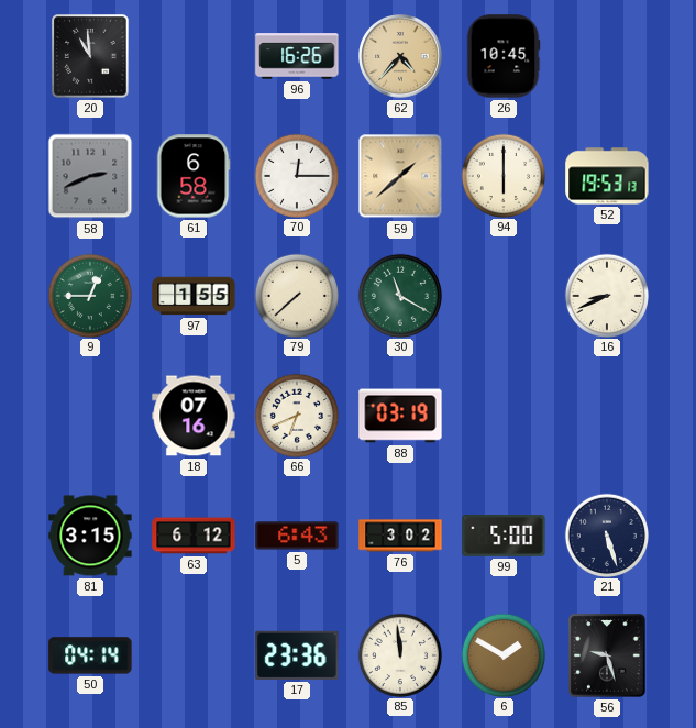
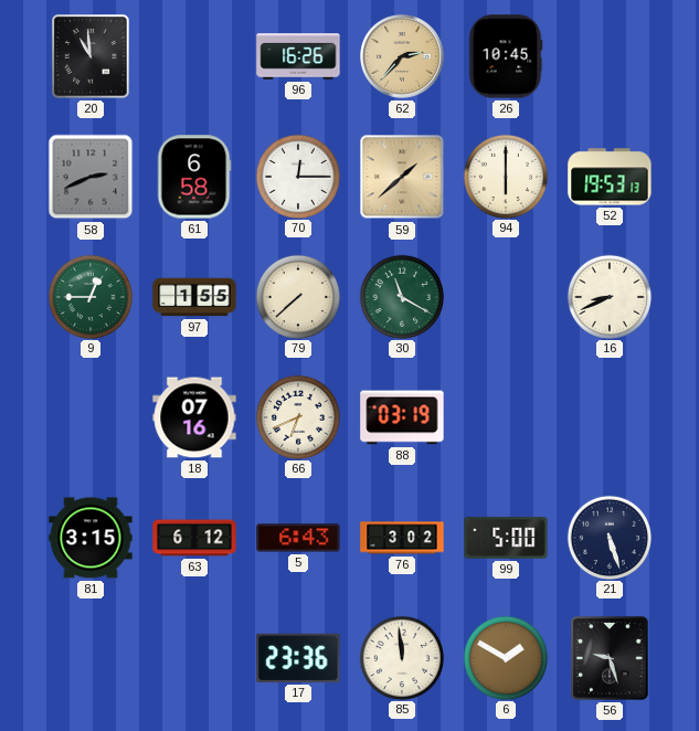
62: 4:37 -> 2:37
50: 04:14 -> none
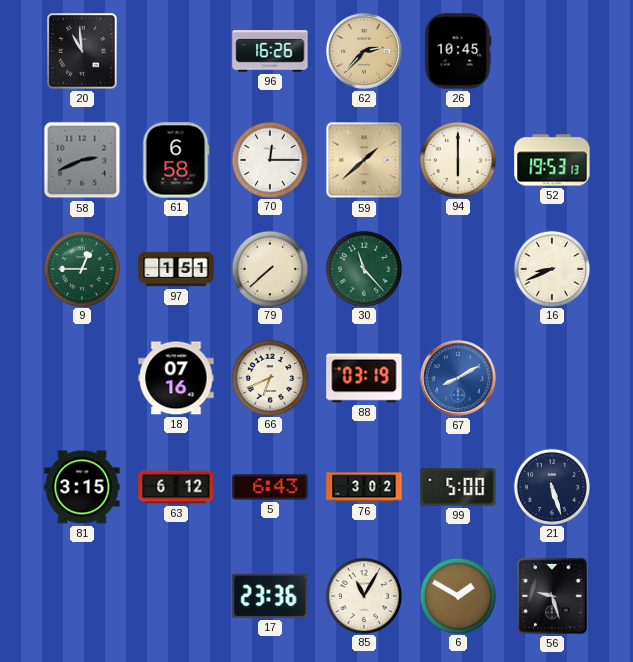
97: 1:55 -> 1:51
30: 11:20 -> 11:23
67: none -> 8:10
85: 11:59 -> 11:05
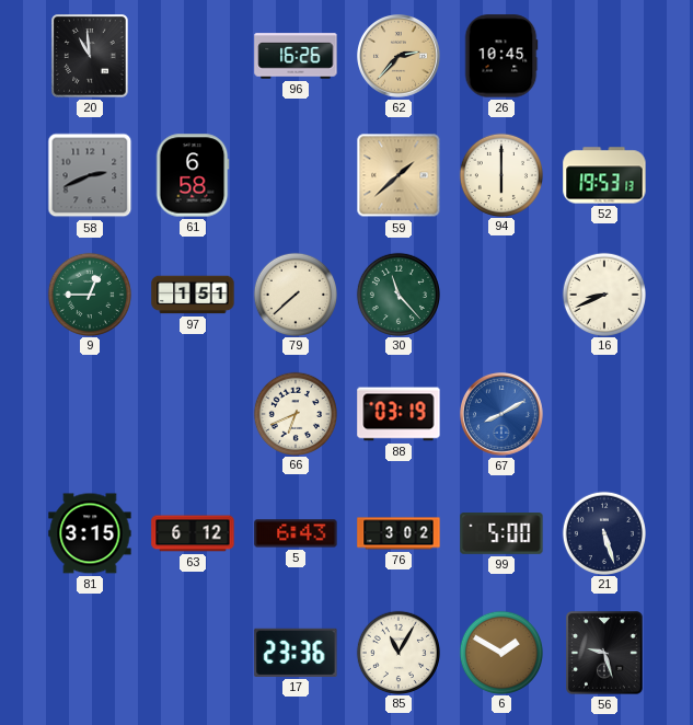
70: 12:15 -> none
18: 07:16 -> none
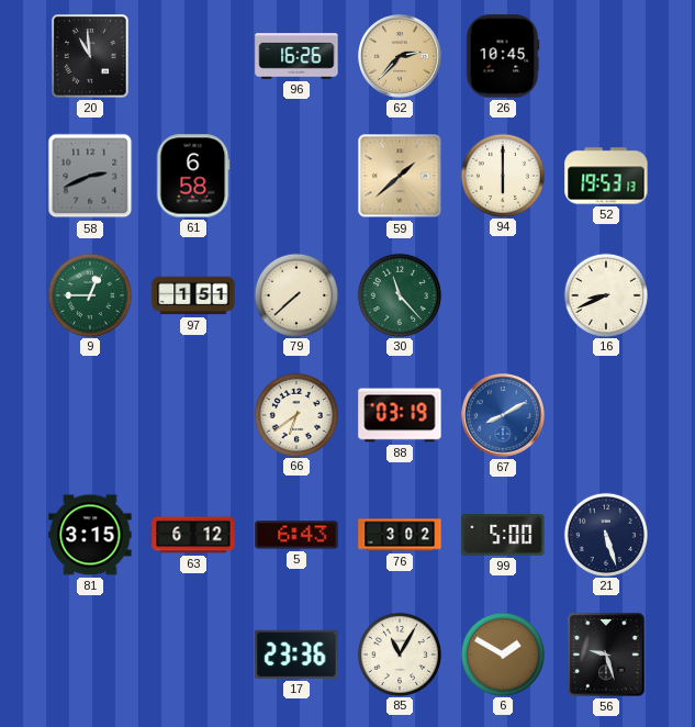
66: 6:41 -> 6:39
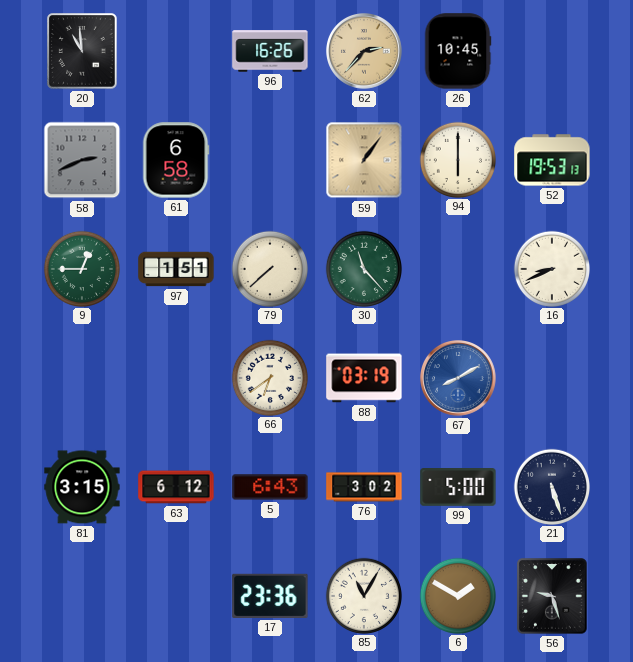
59: 1:38 -> 1:06
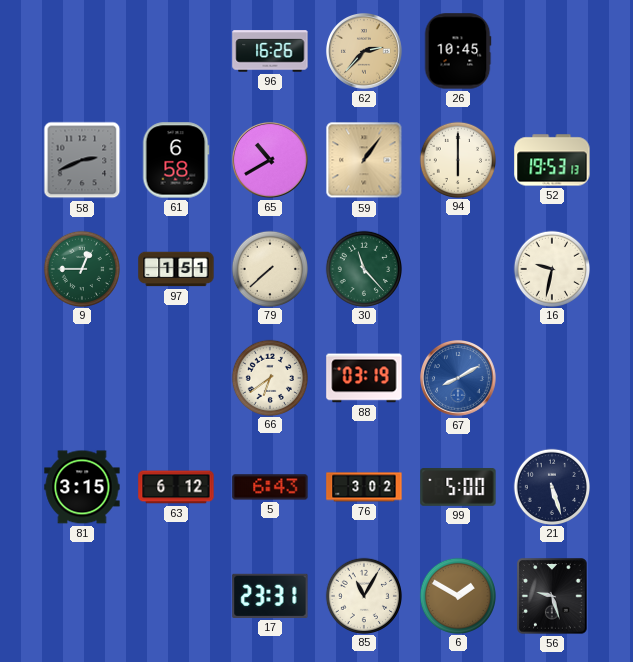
20: 10:59 -> none
65: none -> 10:40
16: 8:41 -> 9:32
17: 23:36 -> 23:31
